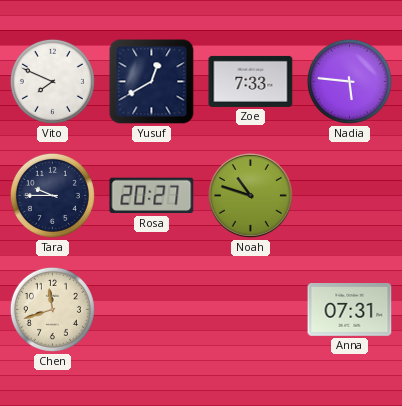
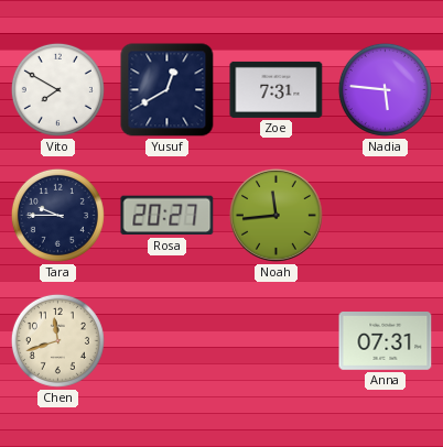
Vito: 7:49 -> 7:50
Zoe: 7:33 -> 7:31
Noah: 10:48 -> 11:44
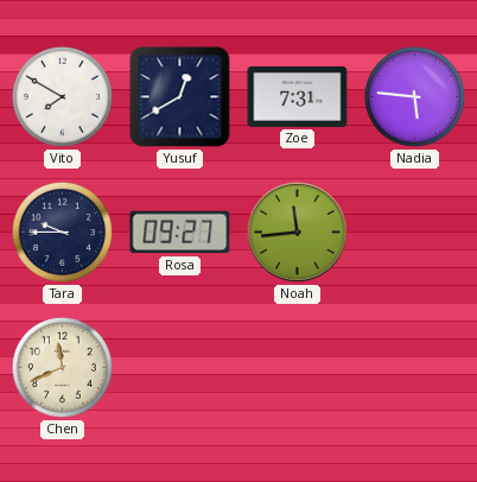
Rosa: 20:27 -> 09:27
Chen: 11:42 -> 11:41
Anna: 07:31 -> none
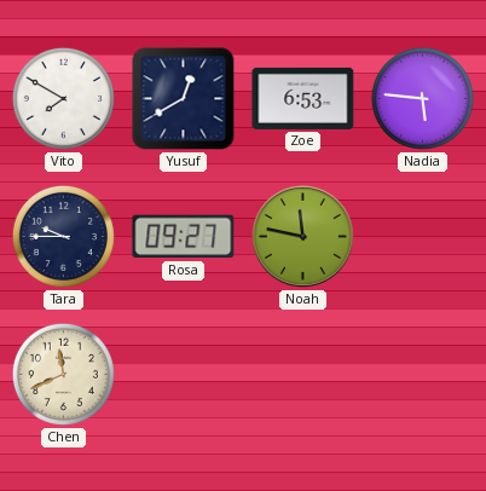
Zoe: 7:31 -> 6:53
Noah: 11:44 -> 11:47
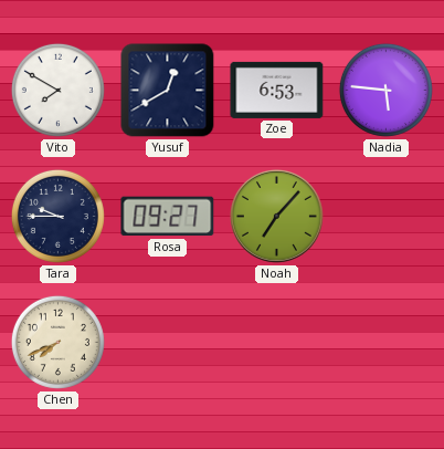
Noah: 11:47 -> 7:07
Chen: 11:41 -> 7:41
